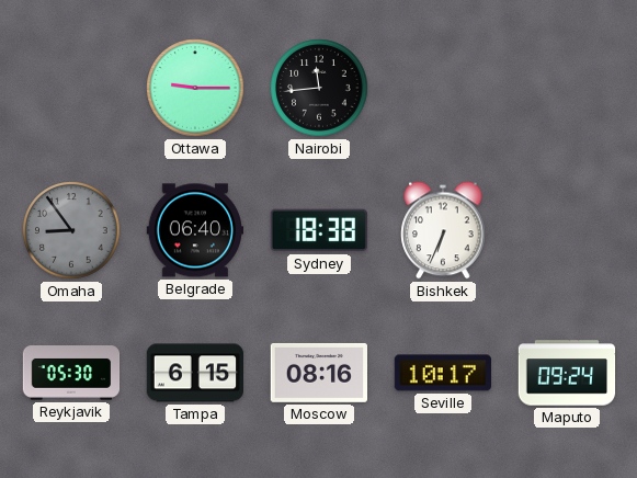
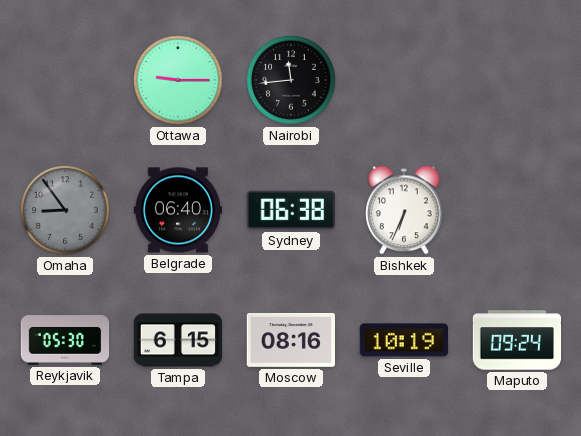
Sydney: 18:38 -> 06:38
Seville: 10:17 -> 10:19
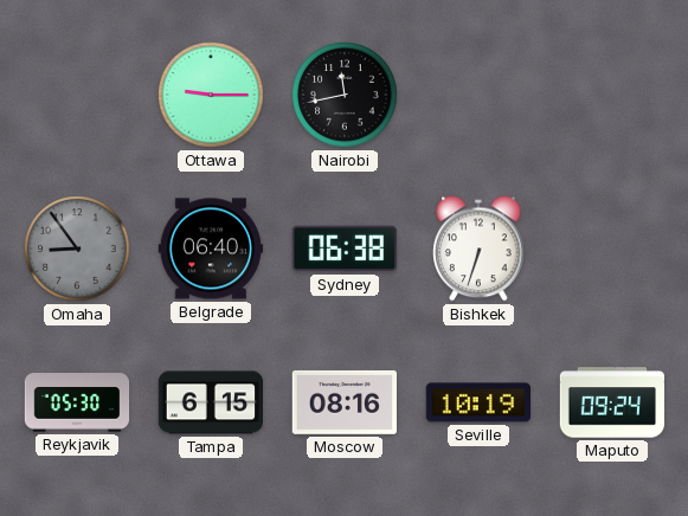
Nairobi: 11:44 -> 11:43
Bishkek: 6:34 -> 6:33
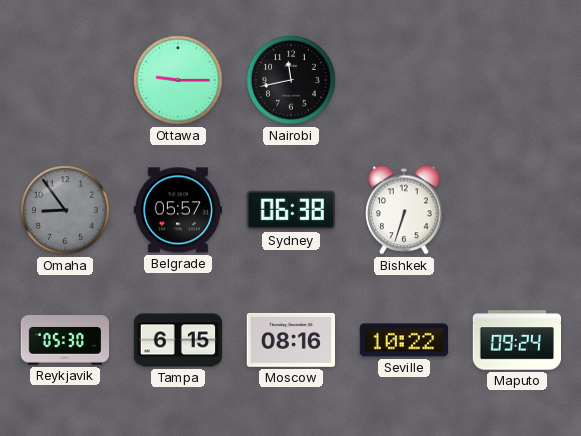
Belgrade: 06:40 -> 05:57
Seville: 10:19 -> 10:22
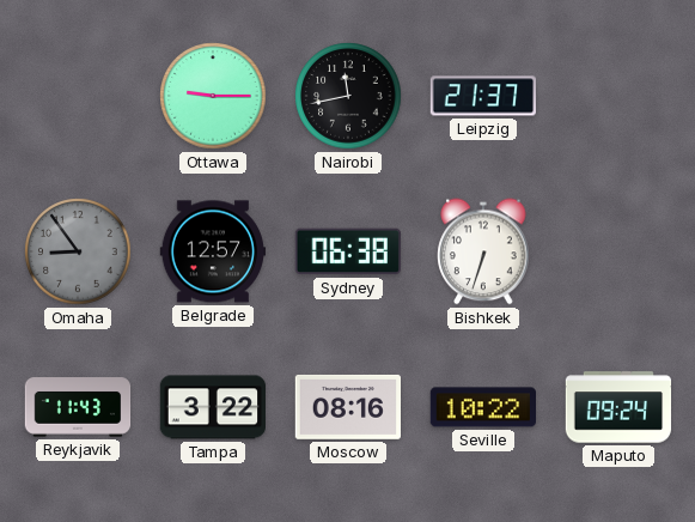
Leipzig: none -> 21:37
Belgrade: 05:57 -> 12:57
Reykjavik: 05:30 -> 11:43
Tampa: 6:15 -> 3:22
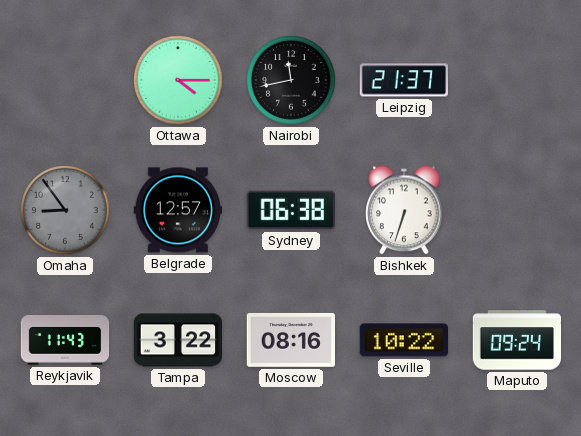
Ottawa: 9:15 -> 4:15
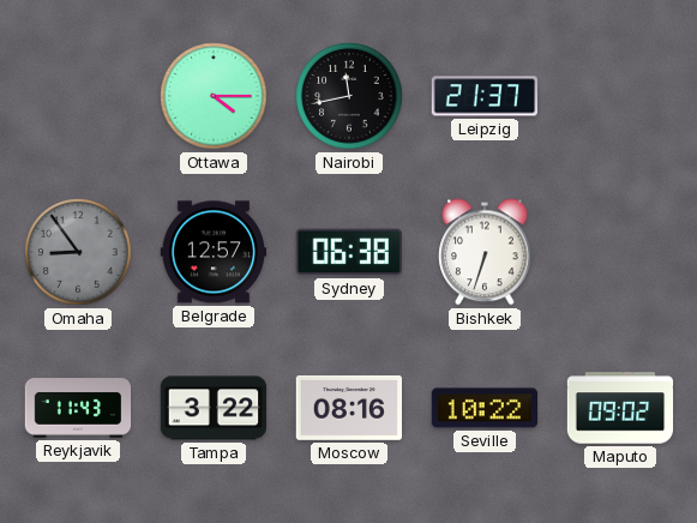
Maputo: 09:24 -> 09:02
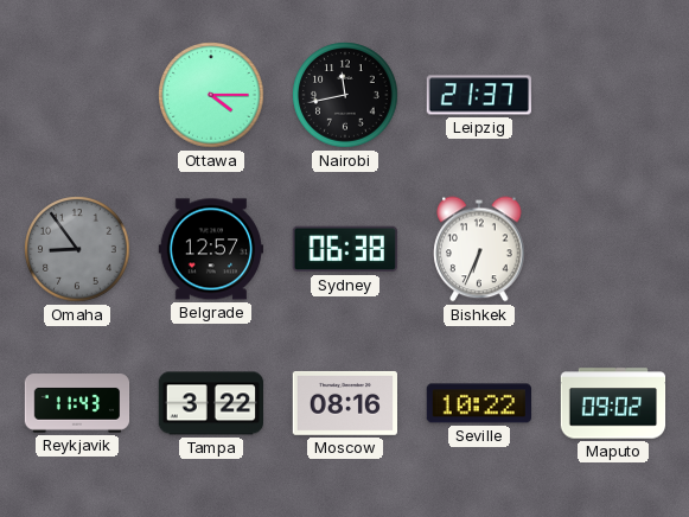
Bishkek: 6:33 -> 6:34
